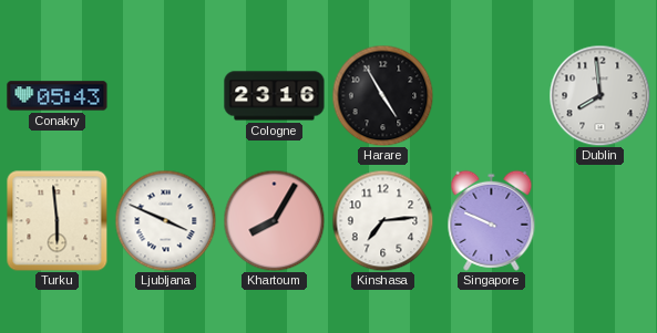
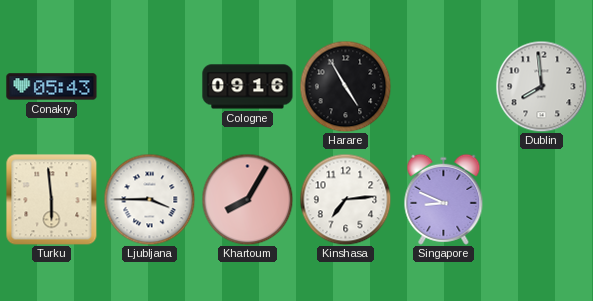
Cologne: 23:16 -> 09:16
Ljubljana: 3:49 -> 3:45
Singapore: 9:49 -> 8:49
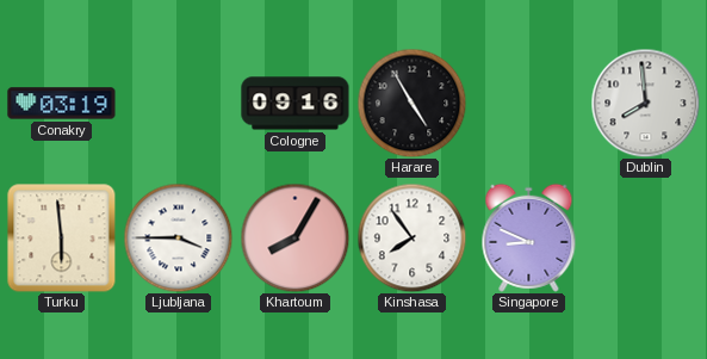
Conakry: 05:43 -> 03:19
Kinshasa: 7:14 -> 7:54
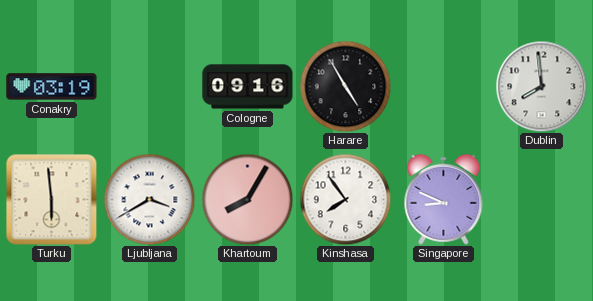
Ljubljana: 3:45 -> 3:40
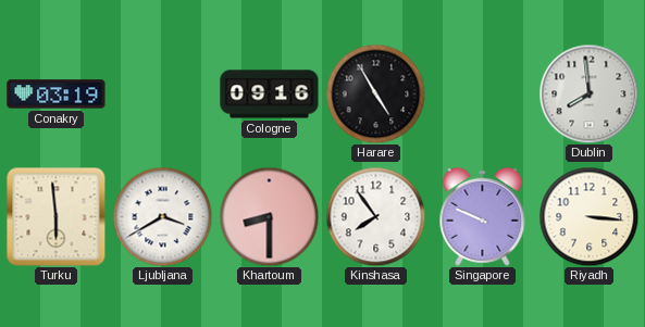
Khartoum: 8:05 -> 8:30
Singapore: 8:49 -> 9:49
Riyadh: none -> 3:16
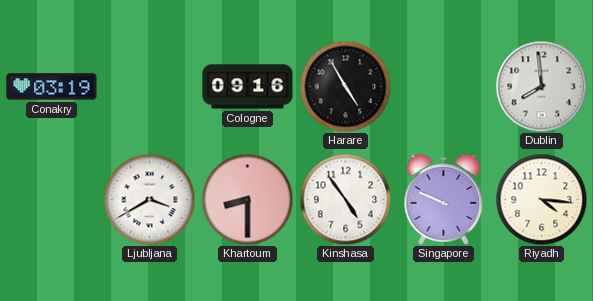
Turku: 5:59 -> none
Kinshasa: 7:54 -> 4:54
Riyadh: 3:16 -> 4:16
